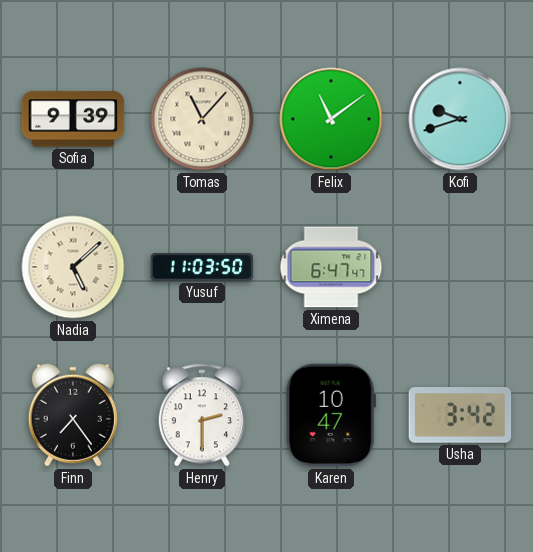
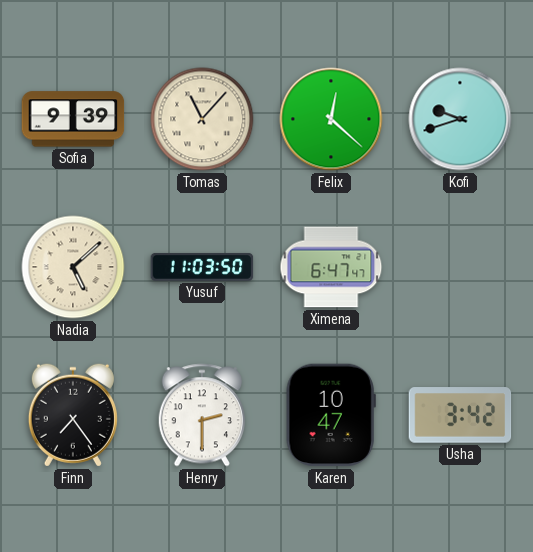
Felix: 11:09 -> 12:22
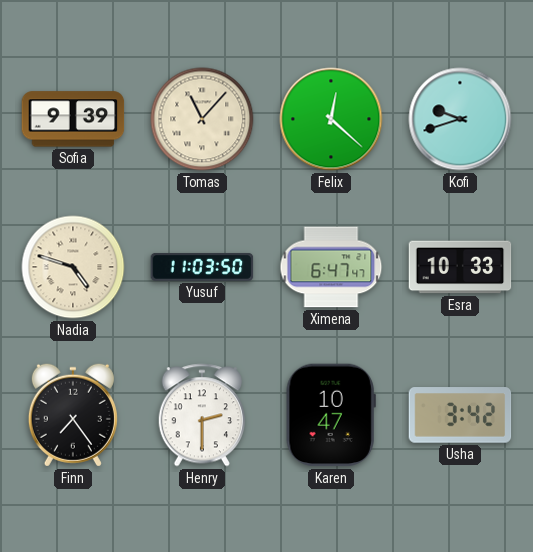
Nadia: 5:08 -> 4:48
Esra: none -> 10:33
